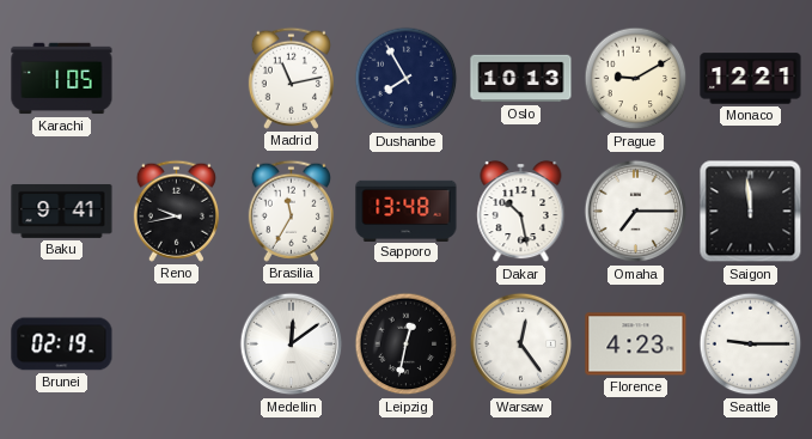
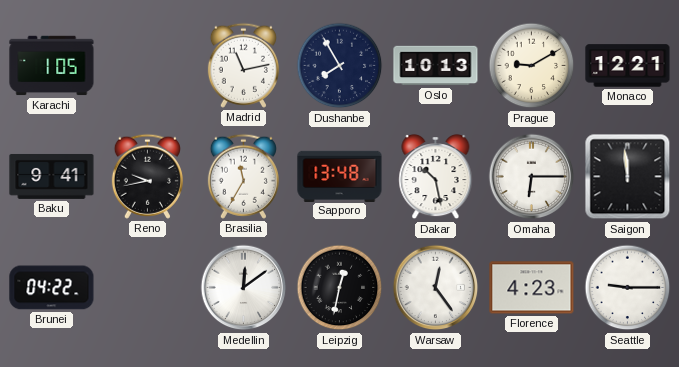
Omaha: 7:15 -> 6:15
Brunei: 02:19 -> 04:22
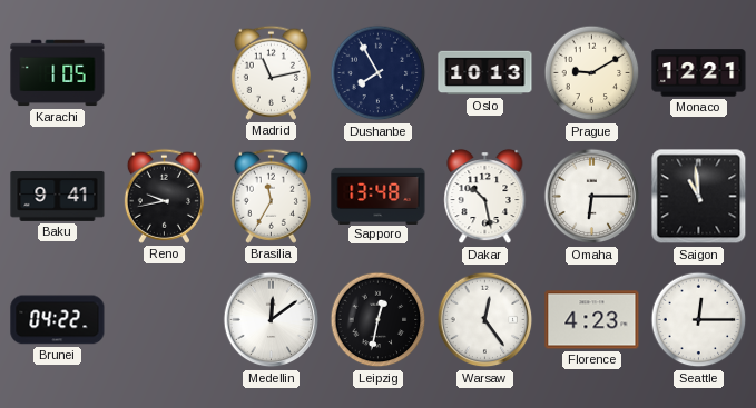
Saigon: 11:59 -> 10:59
Seattle: 9:15 -> 12:15
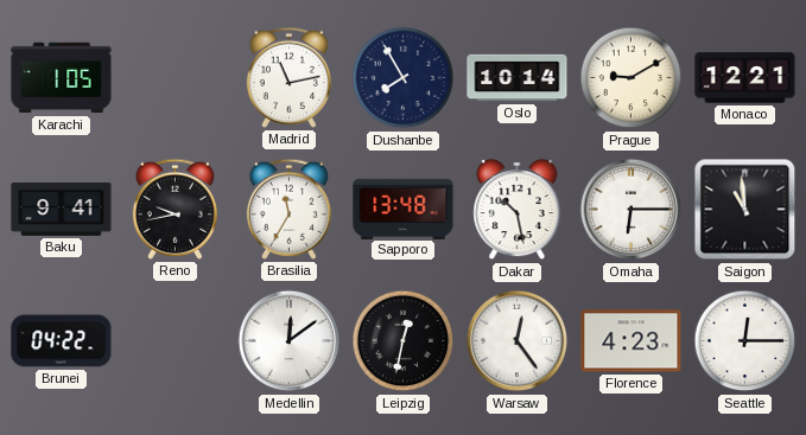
Oslo: 10:13 -> 10:14
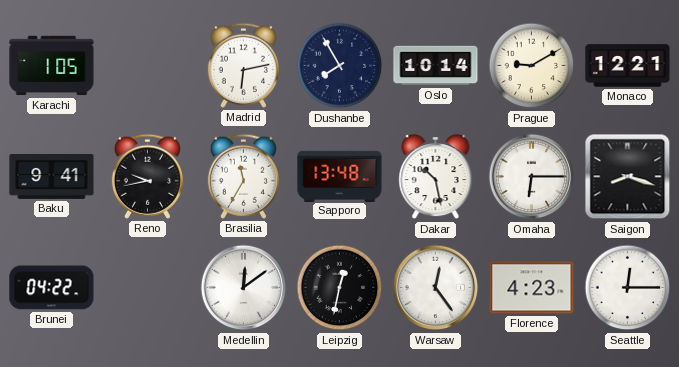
Madrid: 11:13 -> 6:13
Saigon: 10:59 -> 8:18
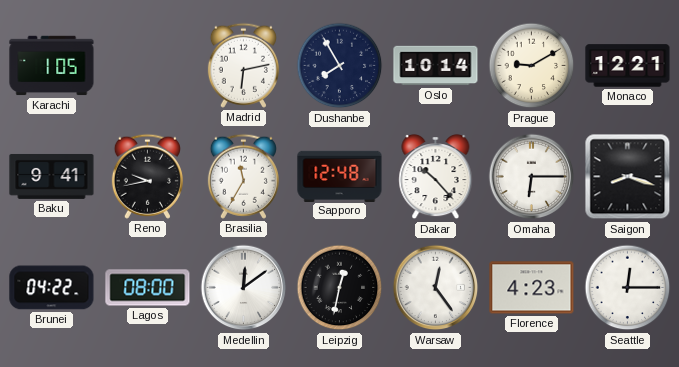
Sapporo: 13:48 -> 12:48
Dakar: 10:28 -> 10:23
Lagos: none -> 08:00
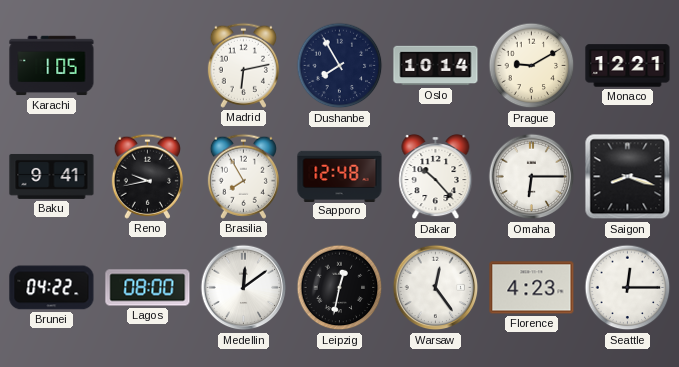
Brasilia: 11:35 -> 7:55
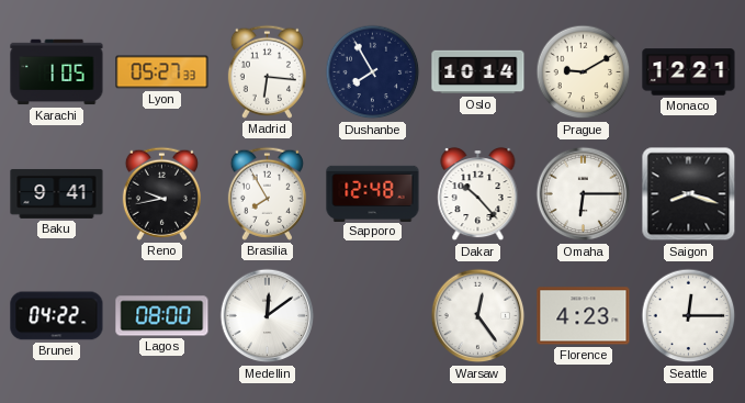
Lyon: none -> 05:27
Madrid: 6:13 -> 6:16
Leipzig: 12:32 -> none
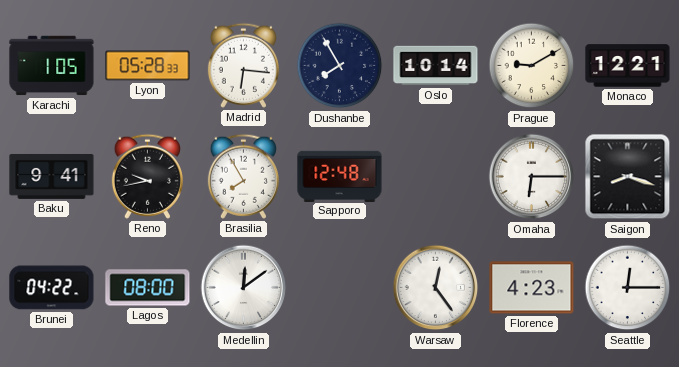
Lyon: 05:27 -> 05:28
Dakar: 10:23 -> none
